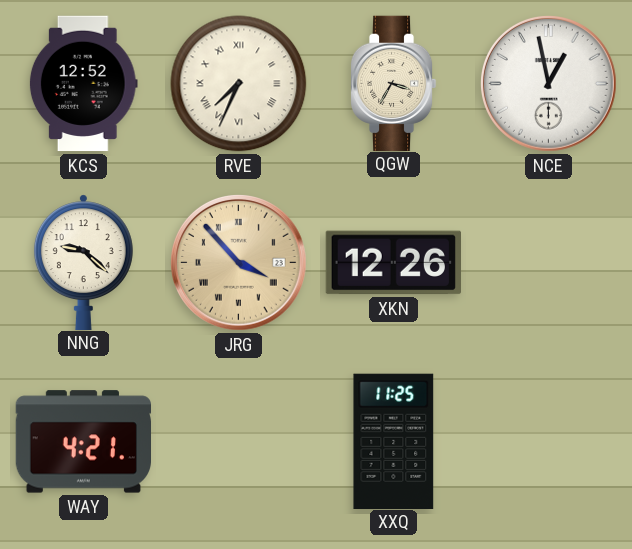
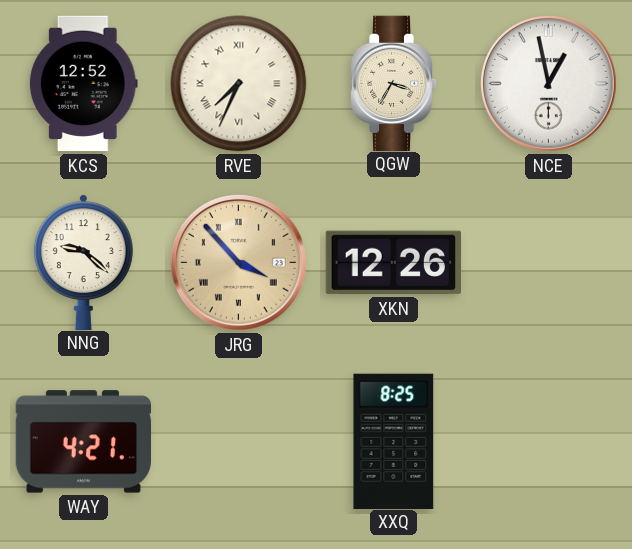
XXQ: 11:25 -> 8:25
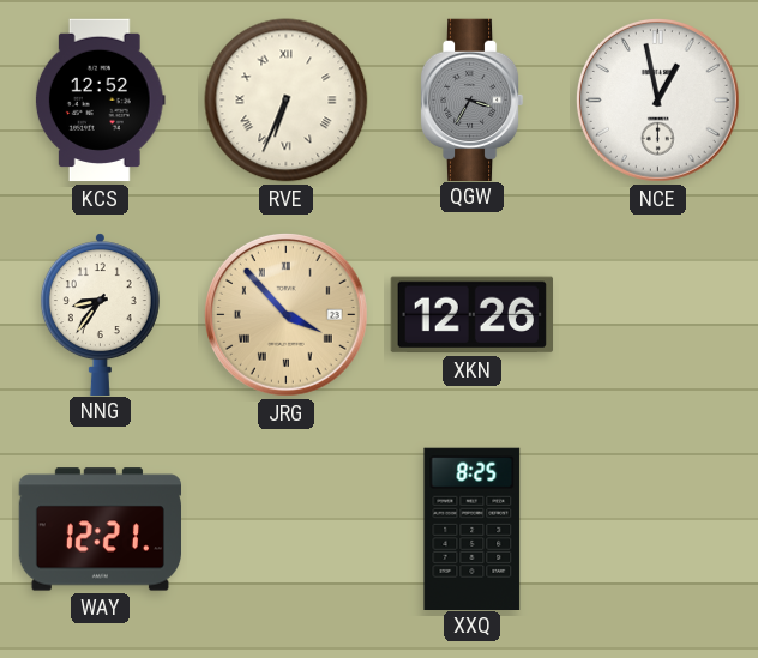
RVE: 7:34 -> 6:34
QGW dial: cream -> grey
NNG: 9:22 -> 8:36
WAY: 4:21 -> 12:21
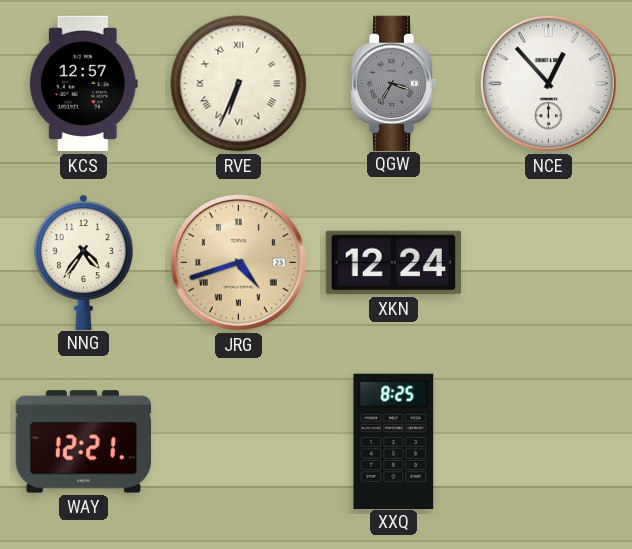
KCS: 12:52 -> 12:57
NCE: 12:58 -> 12:53
NNG: 8:36 -> 4:36
JRG: 3:53 -> 4:42
XKN: 12:26 -> 12:24
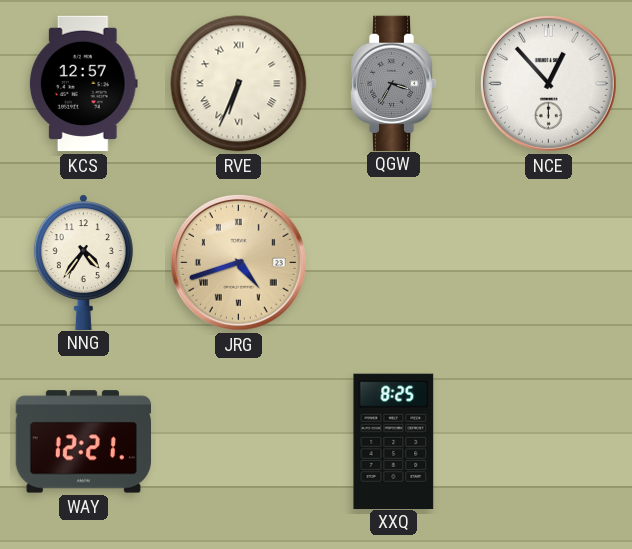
XKN: 12:24 -> none
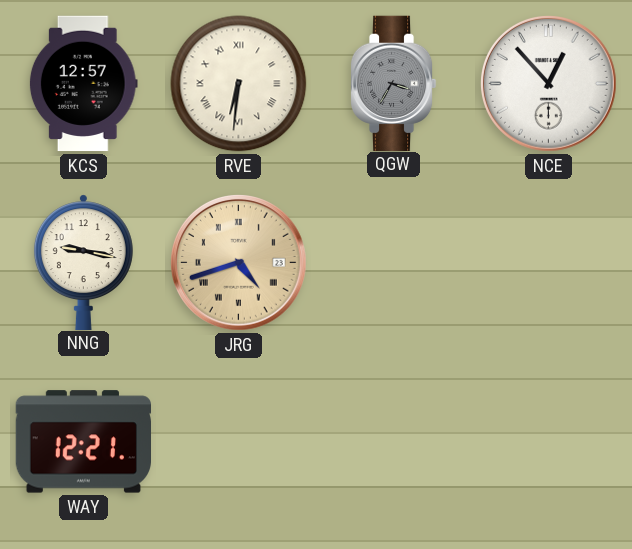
RVE: 6:34 -> 6:31
NNG: 4:36 -> 9:17
XXQ: 8:25 -> none
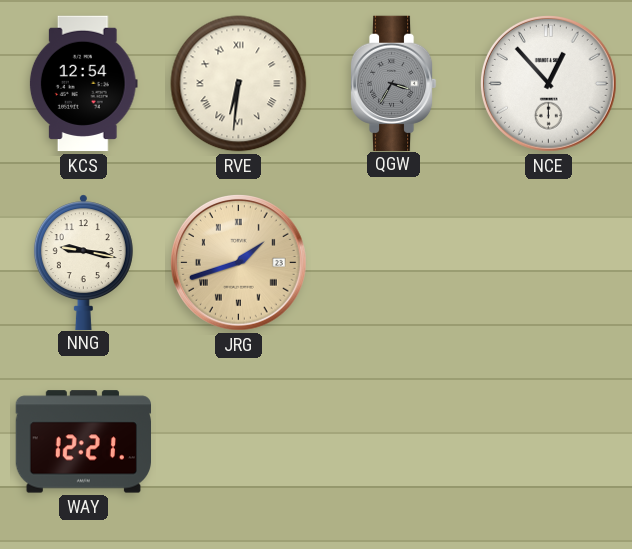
KCS: 12:57 -> 12:54
JRG: 4:42 -> 1:42
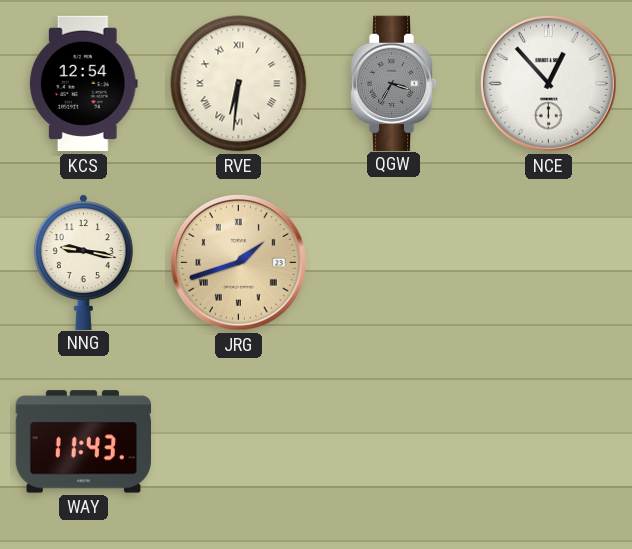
WAY: 12:21 -> 11:43
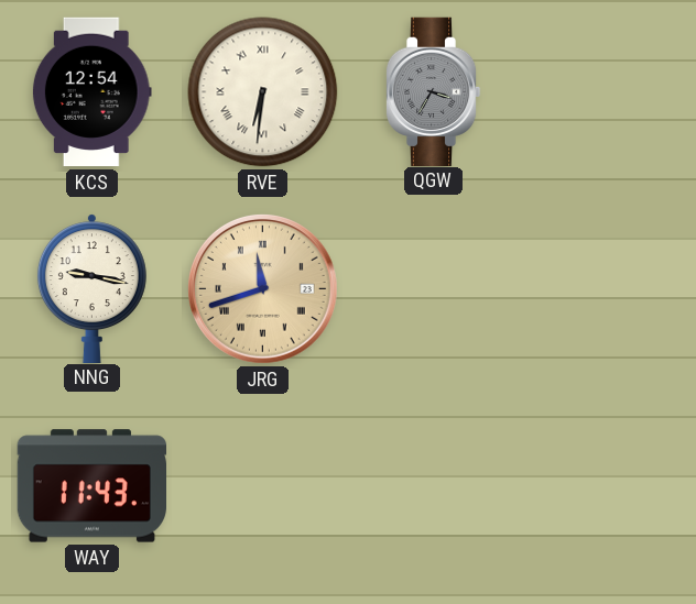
NCE: 12:53 -> none
JRG: 1:42 -> 11:42
